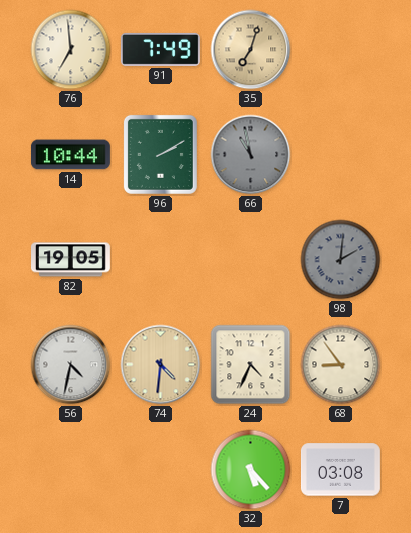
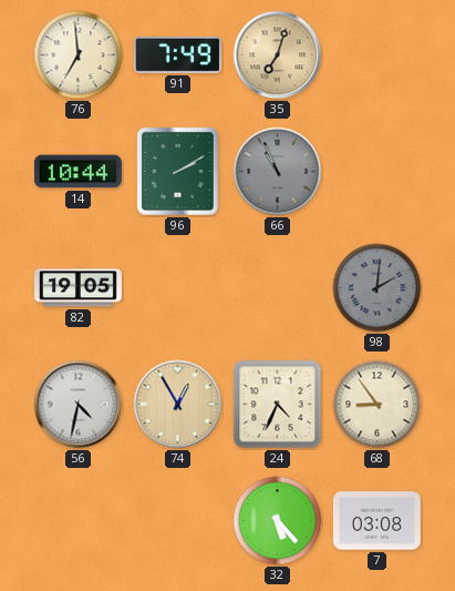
66: 10:58 -> 10:56
74: 4:31 -> 12:55
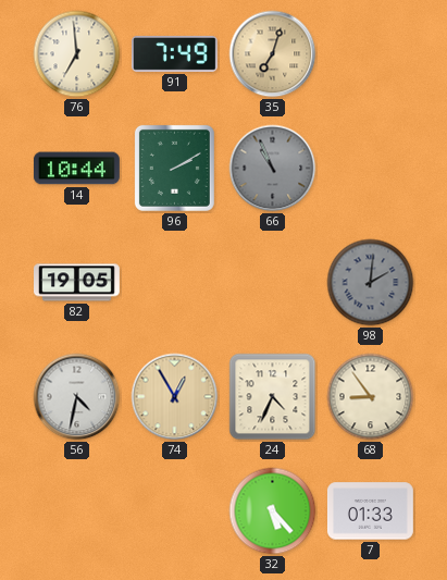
7: 03:08 -> 01:33
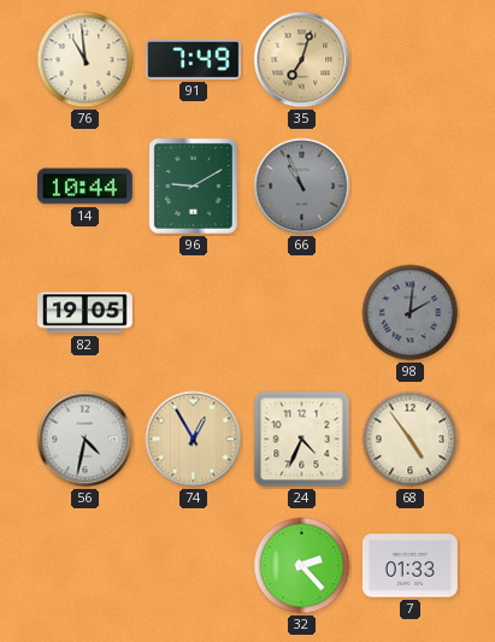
76: 6:59 -> 10:59
96: 2:10 -> 9:10
68: 8:54 -> 4:54
32: 5:23 -> 2:23
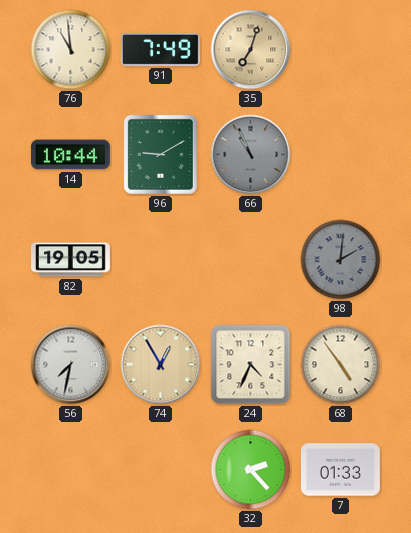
56: 4:32 -> 7:32
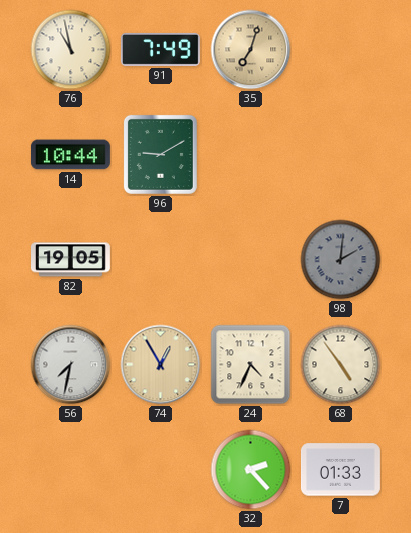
76: 10:59 -> 10:58
66: 10:56 -> none
